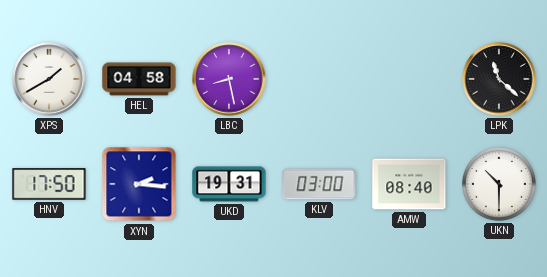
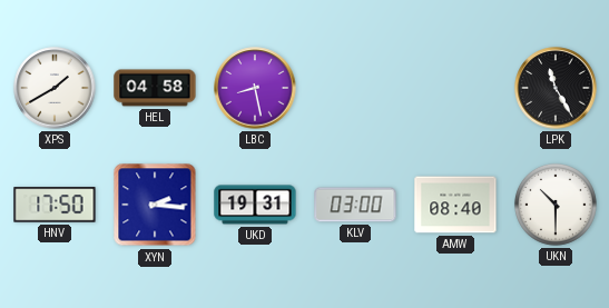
LPK: 11:22 -> 11:25
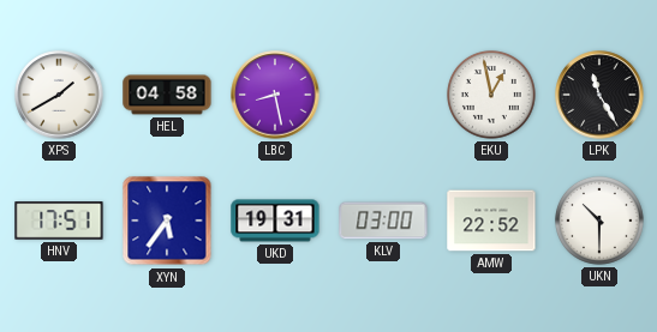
EKU: none -> 12:58
HNV: 17:50 -> 17:51
XYN: 2:16 -> 5:36
AMW: 08:40 -> 22:52
